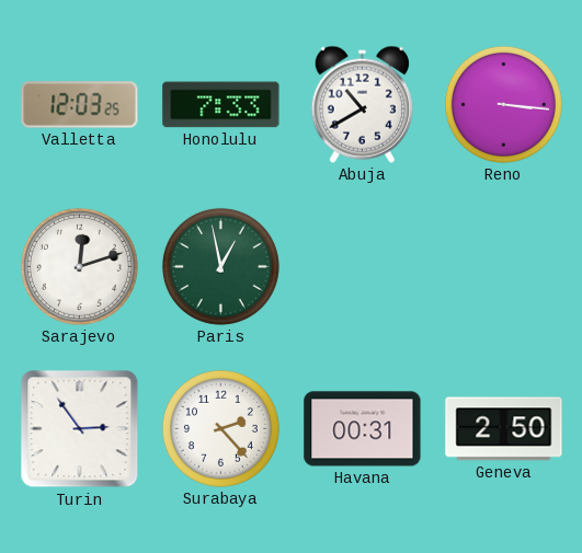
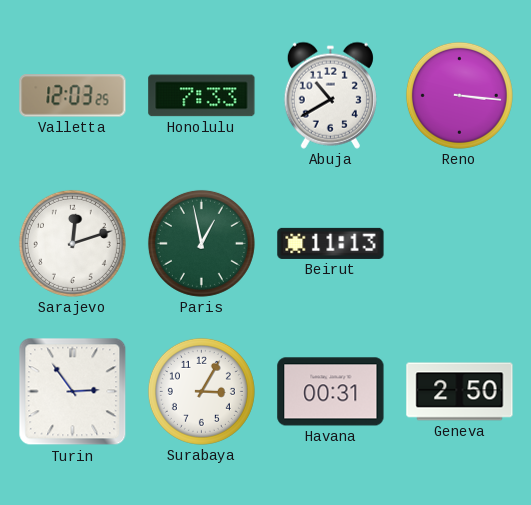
Beirut: none -> 11:13
Surabaya: 2:23 -> 3:05
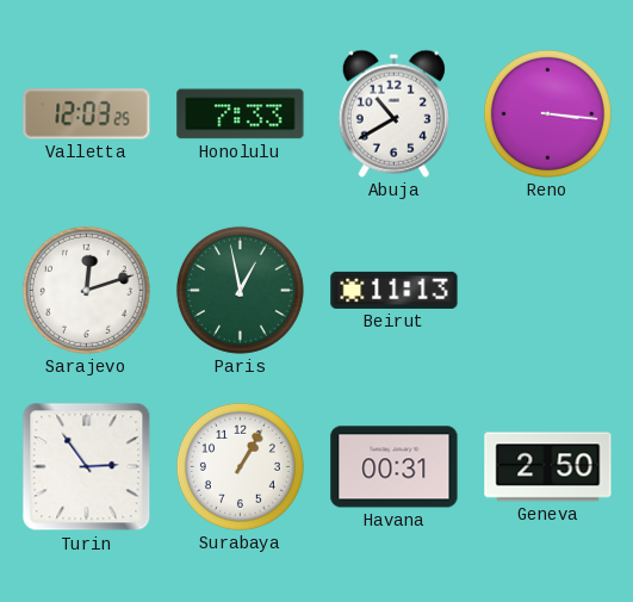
Surabaya: 3:05 -> 1:05
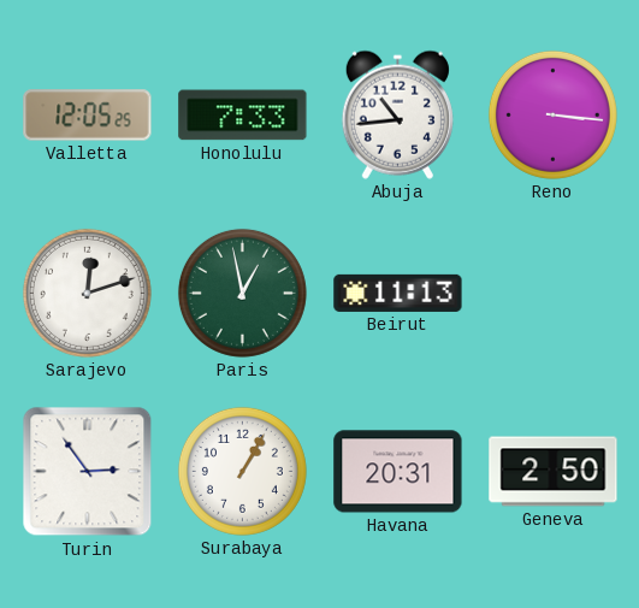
Valletta: 12:03 -> 12:05
Abuja: 10:40 -> 10:44
Havana: 00:31 -> 20:31
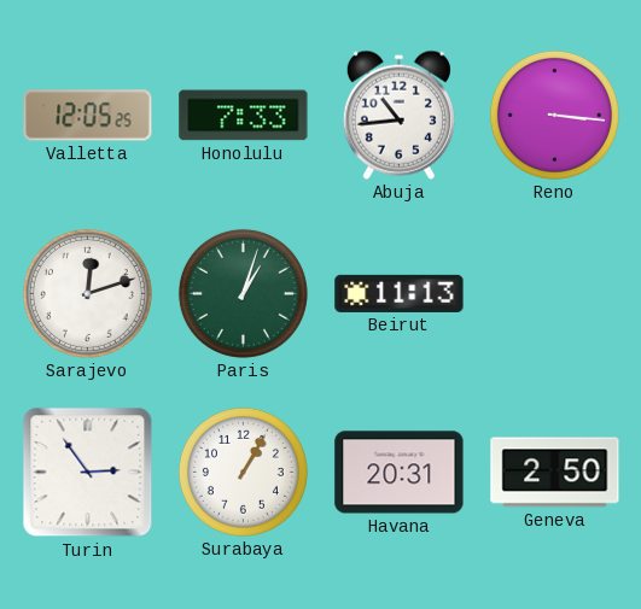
Paris: 12:58 -> 1:03
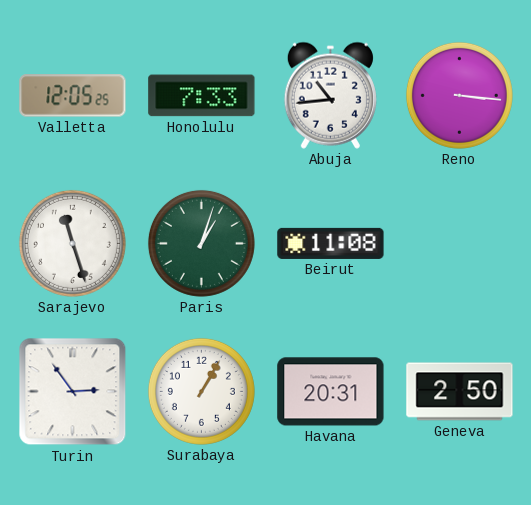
Sarajevo: 12:12 -> 11:27
Beirut: 11:13 -> 11:08
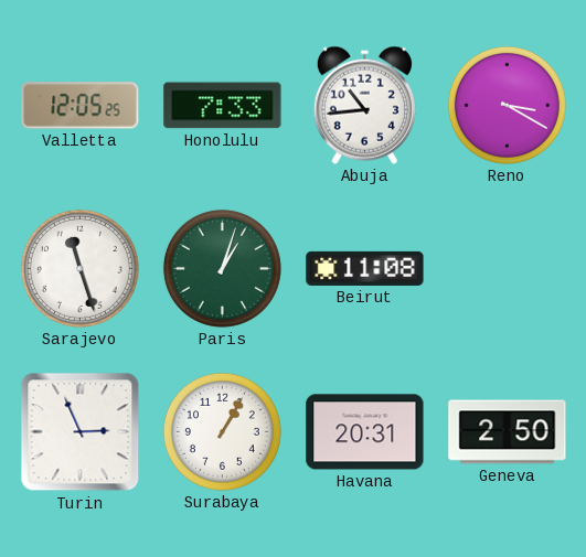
Reno: 3:16 -> 3:20
Turin: 2:54 -> 2:56
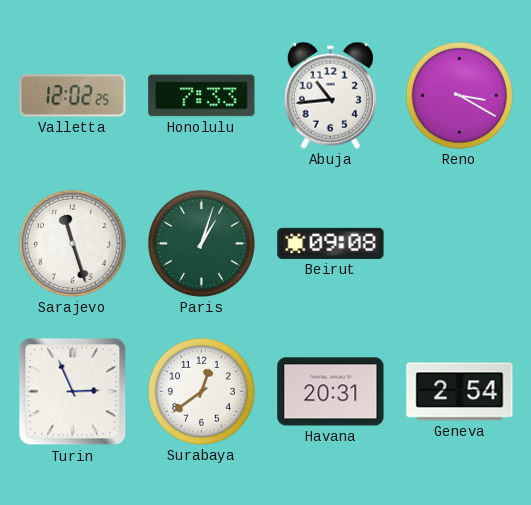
Valletta: 12:05 -> 12:02
Beirut: 11:08 -> 09:08
Surabaya: 1:05 -> 12:39
Geneva: 2:50 -> 2:54
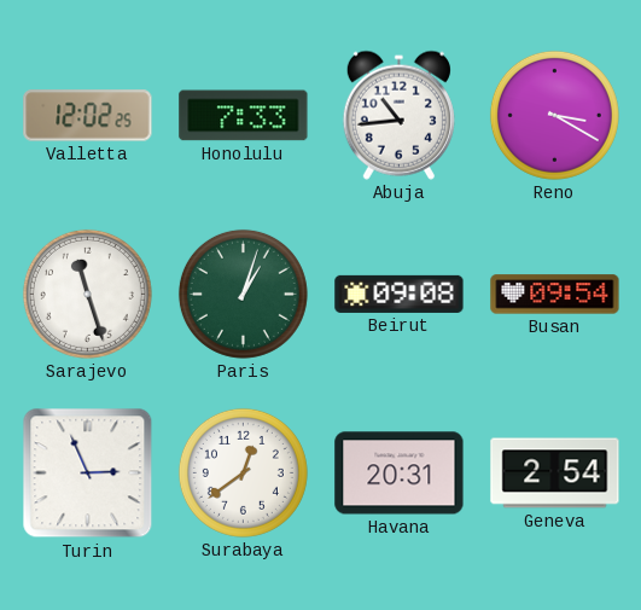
Busan: none -> 09:54
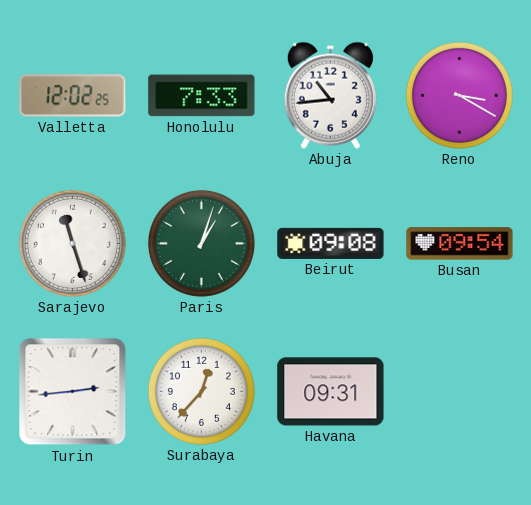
Turin: 2:56 -> 2:44
Surabaya: 12:39 -> 12:37
Havana: 20:31 -> 09:31
Geneva: 2:54 -> none
